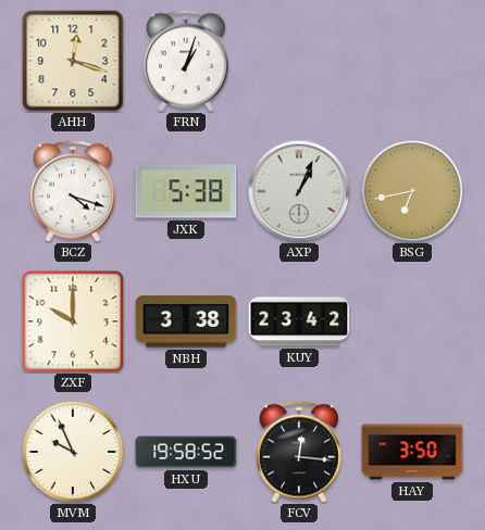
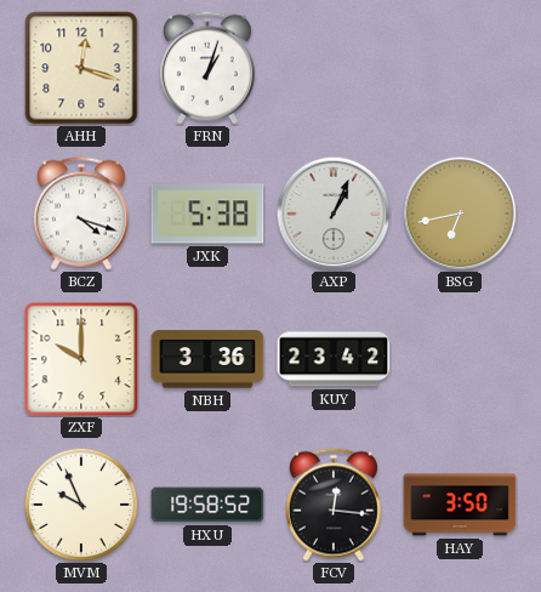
NBH: 3:38 -> 3:36
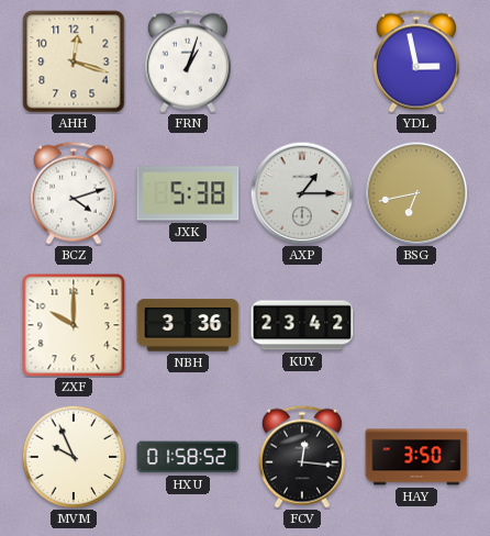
YDL: none -> 2:58
BCZ: 4:18 -> 4:12
AXP: 1:04 -> 1:15
HXU: 19:58 -> 01:58
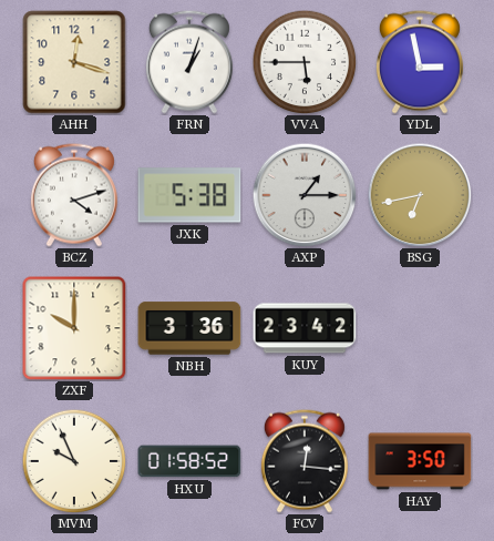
VVA: none -> 5:45
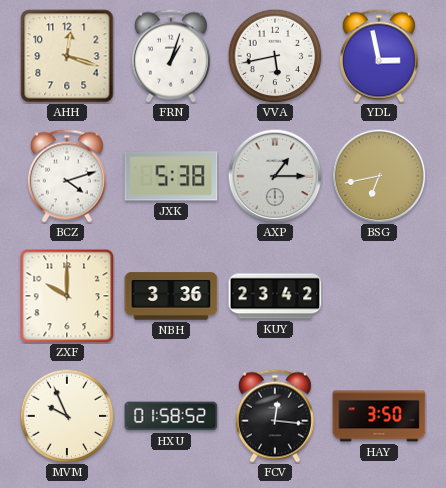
VVA: 5:45 -> 5:43
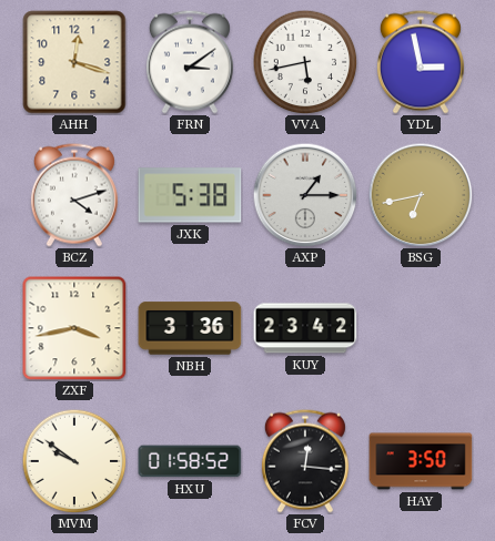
FRN: 1:03 -> 3:09
ZXF: 10:00 -> 3:43
MVM: 9:56 -> 9:51
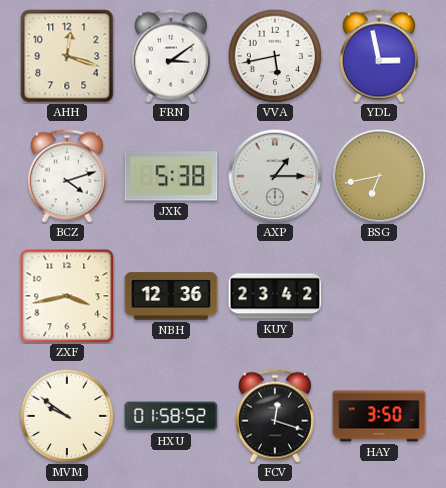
NBH: 3:36 -> 12:36
FCV: 12:16 -> 12:18
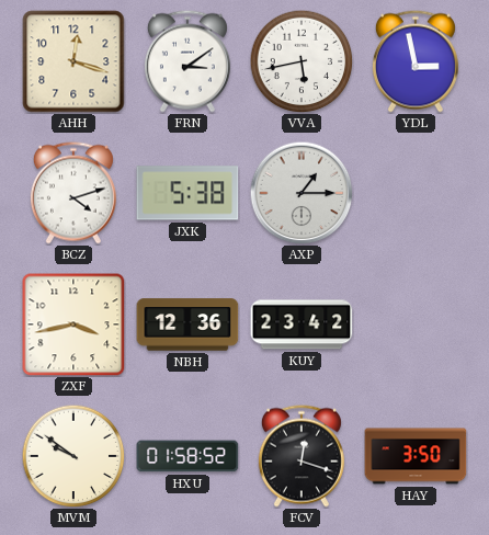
BSG: 6:43 -> none
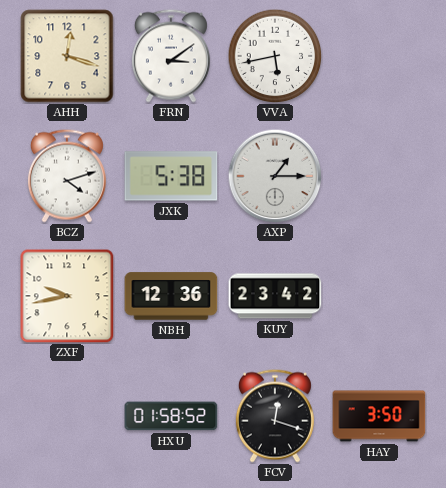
YDL: 2:58 -> none
ZXF: 3:43 -> 9:43
MVM: 9:51 -> none
